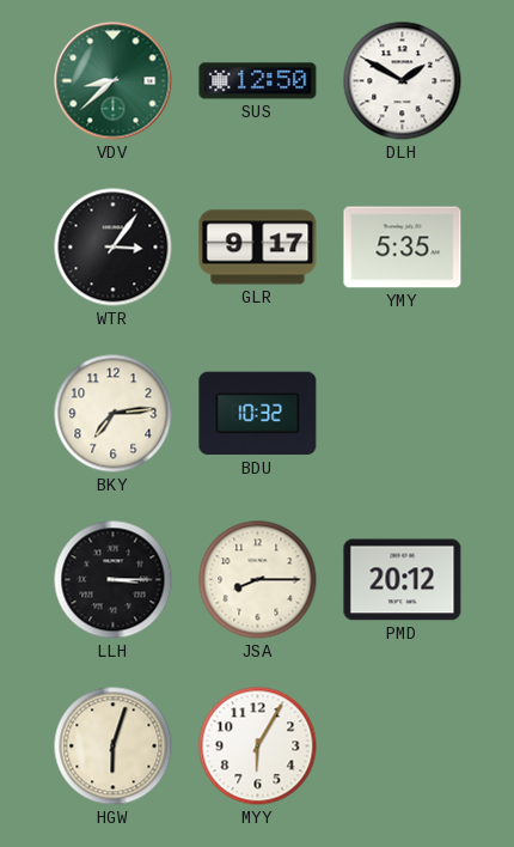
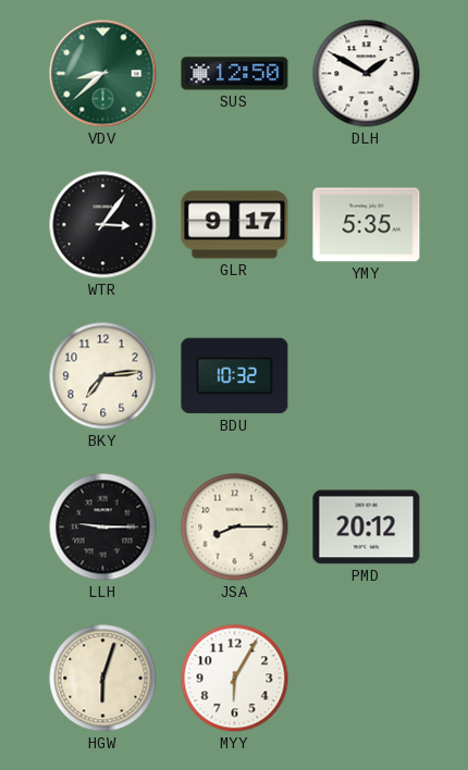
LLH: 3:15 -> 9:15
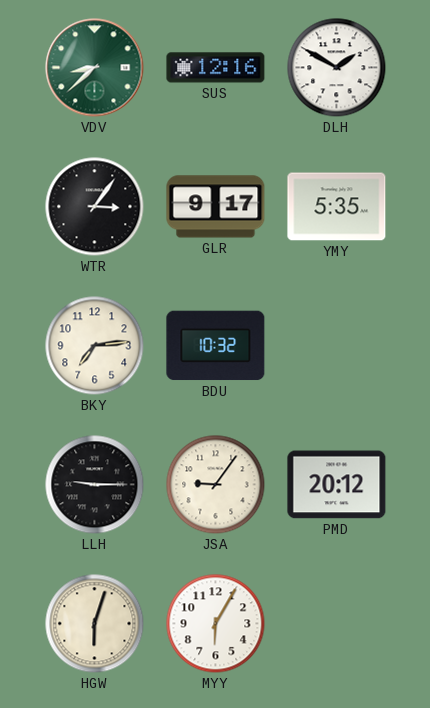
SUS: 12:50 -> 12:16
JSA: 8:15 -> 9:06
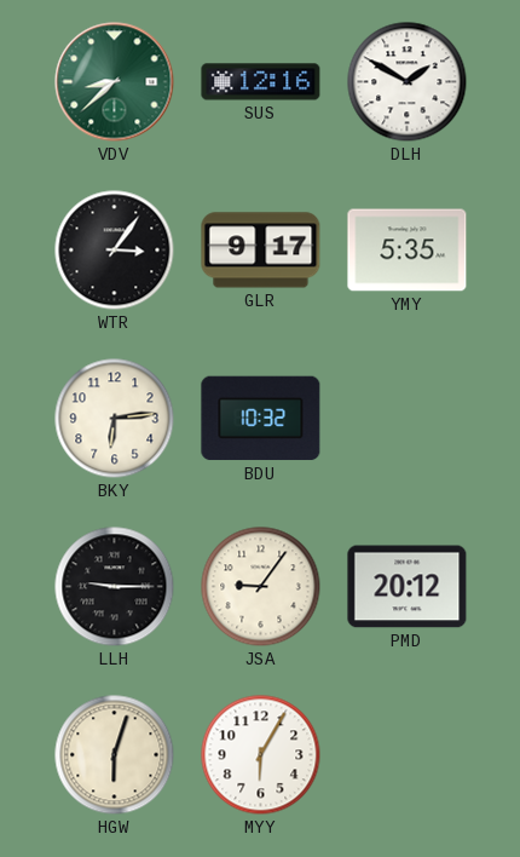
BKY: 7:14 -> 6:14
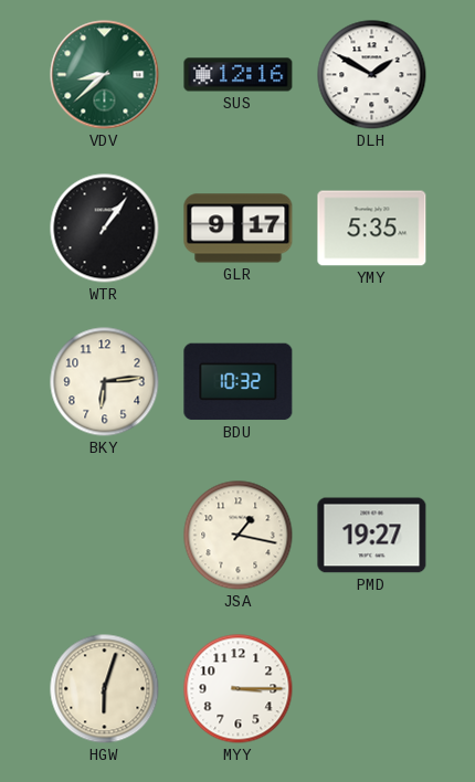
WTR: 3:06 -> 1:06
LLH: 9:15 -> none
JSA: 9:06 -> 1:17
PMD: 20:12 -> 19:27
MYY: 6:05 -> 3:15
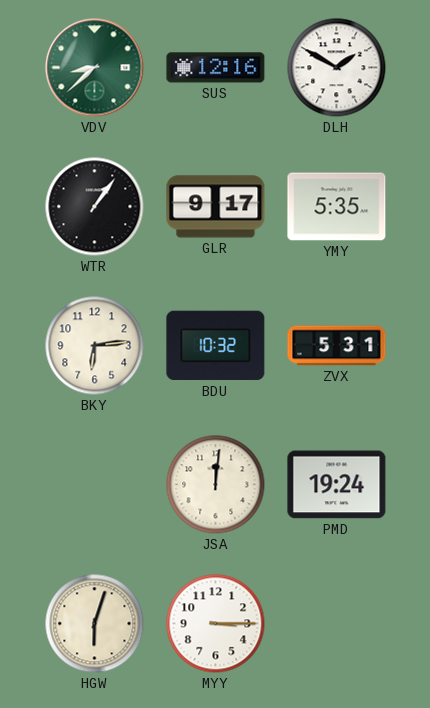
ZVX: none -> 5:31
JSA: 1:17 -> 12:01
PMD: 19:27 -> 19:24
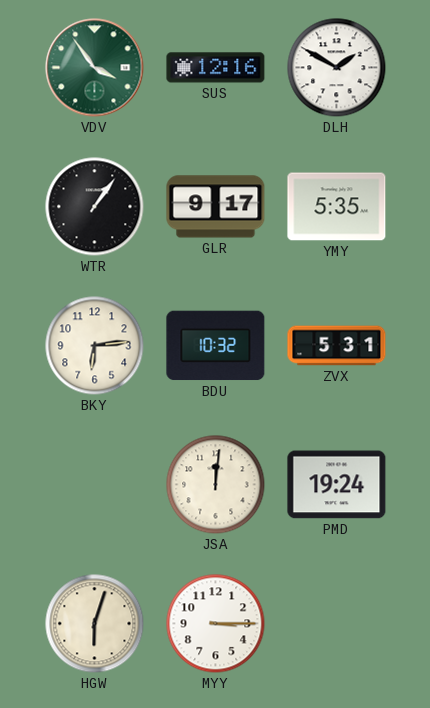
VDV: 8:38 -> 3:54
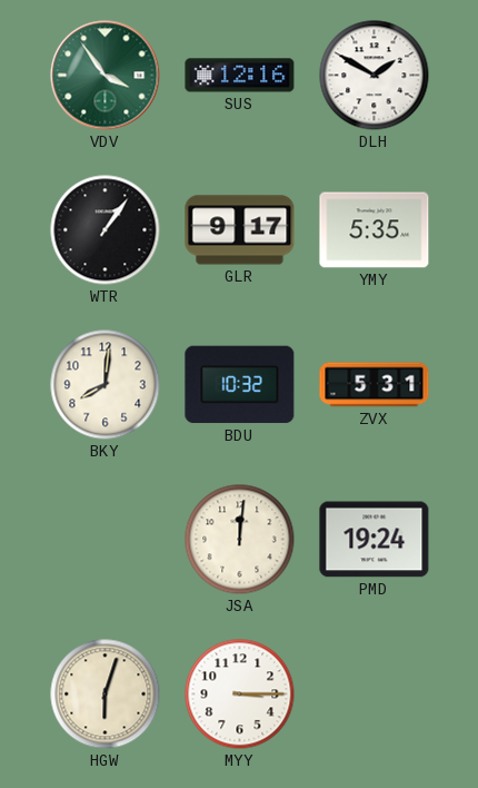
BKY: 6:14 -> 8:01
